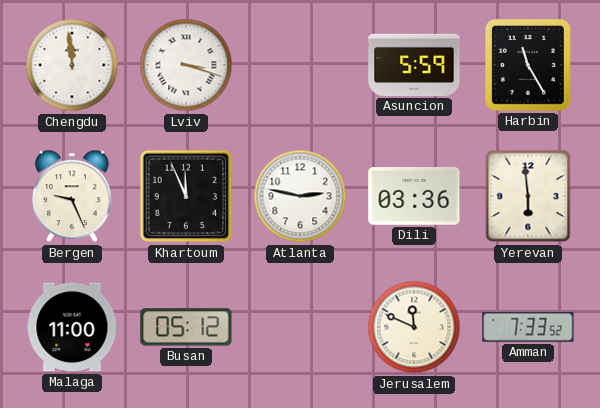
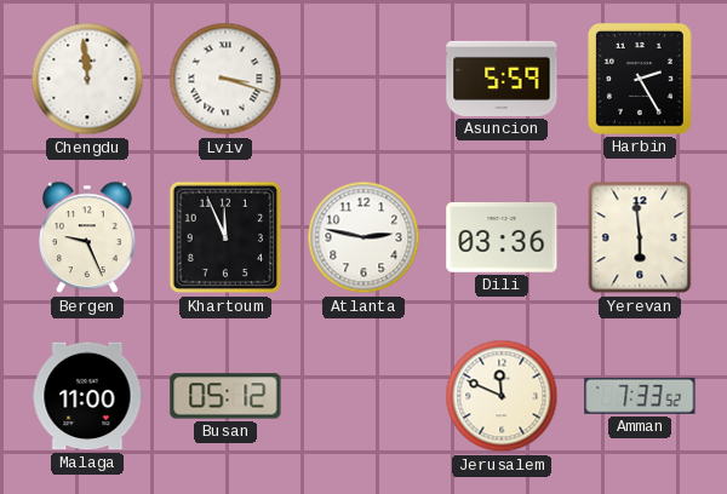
Harbin: 11:25 -> 2:25
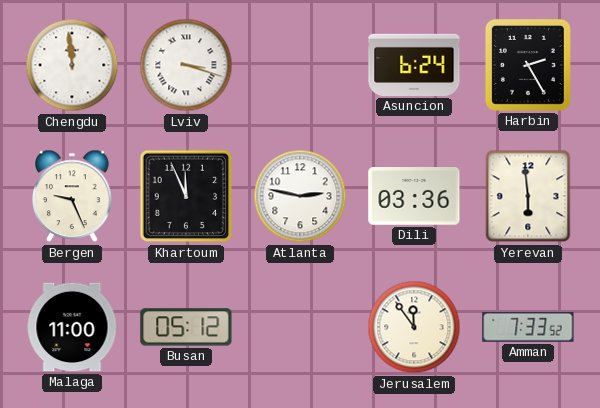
Asuncion: 5:59 -> 6:24
Jerusalem: 11:49 -> 11:54
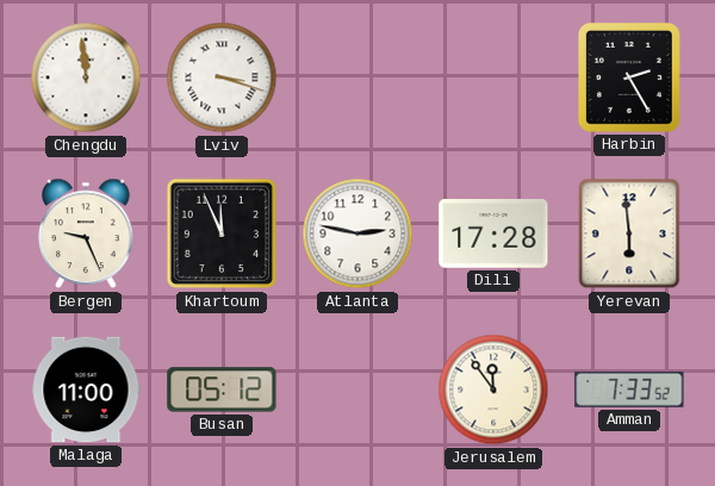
Asuncion: 6:24 -> none
Dili: 03:36 -> 17:28
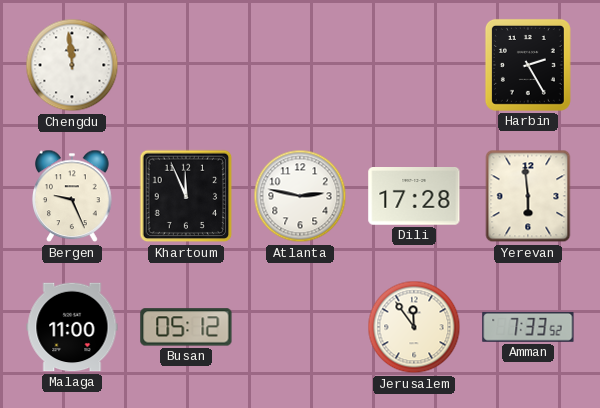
Lviv: 3:18 -> none
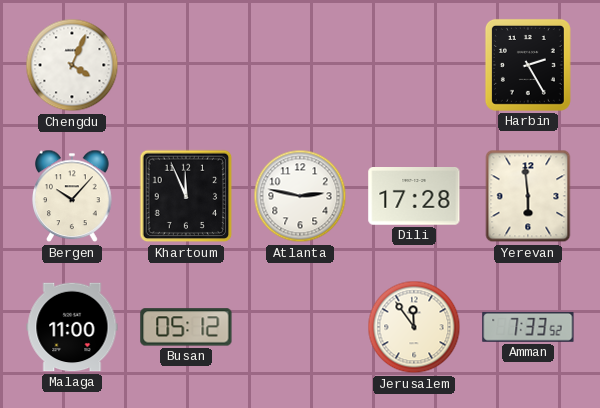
Chengdu: 11:59 -> 4:04
Bergen: 9:26 -> 10:07
